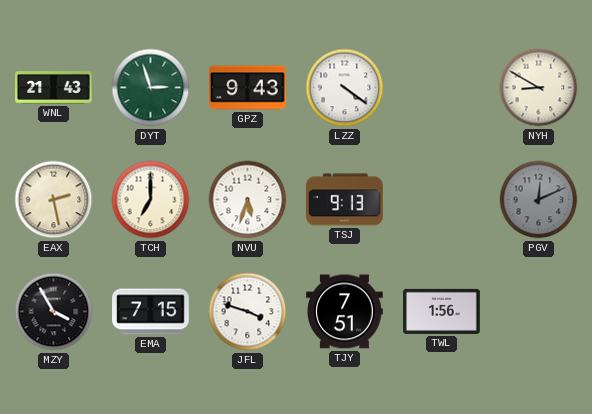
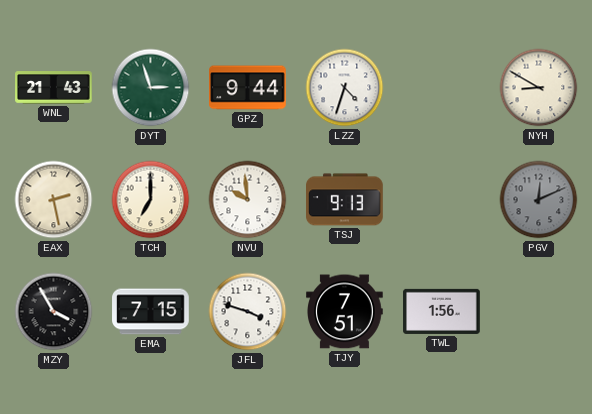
GPZ: 9:43 -> 9:44
LZZ: 4:21 -> 4:33
NVU: 5:33 -> 9:59
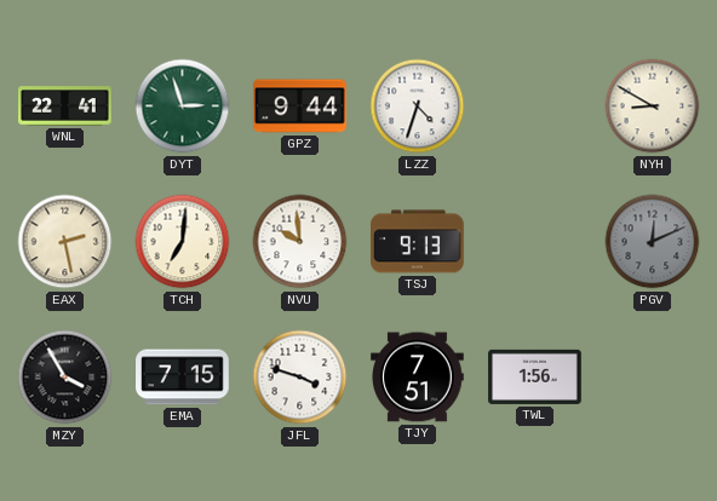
WNL: 21:43 -> 22:41
TCH: 7:00 -> 7:01
